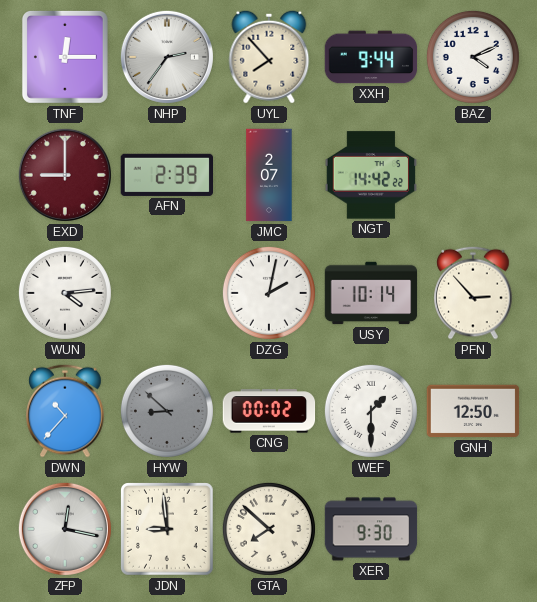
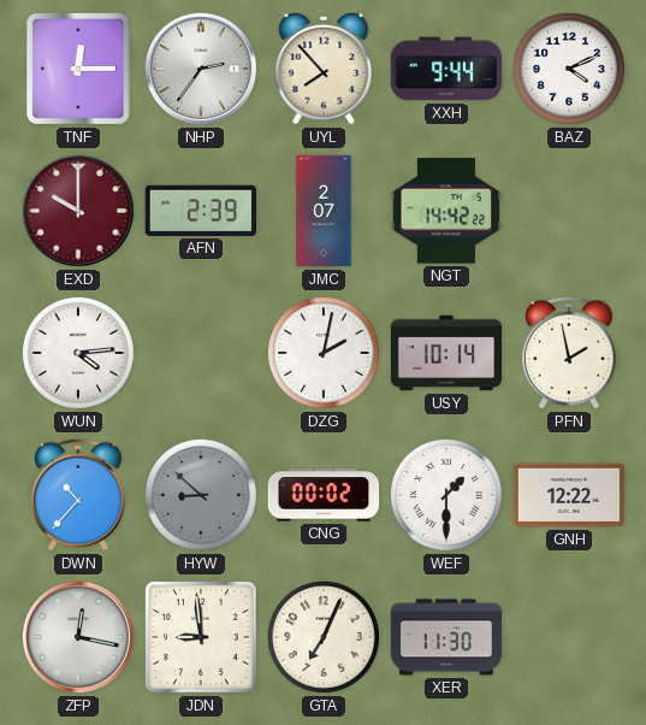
EXD: 9:00 -> 10:00
PFN: 2:53 -> 1:58
GNH: 12:50 -> 12:22
GTA: 7:52 -> 7:04
XER: 9:30 -> 11:30
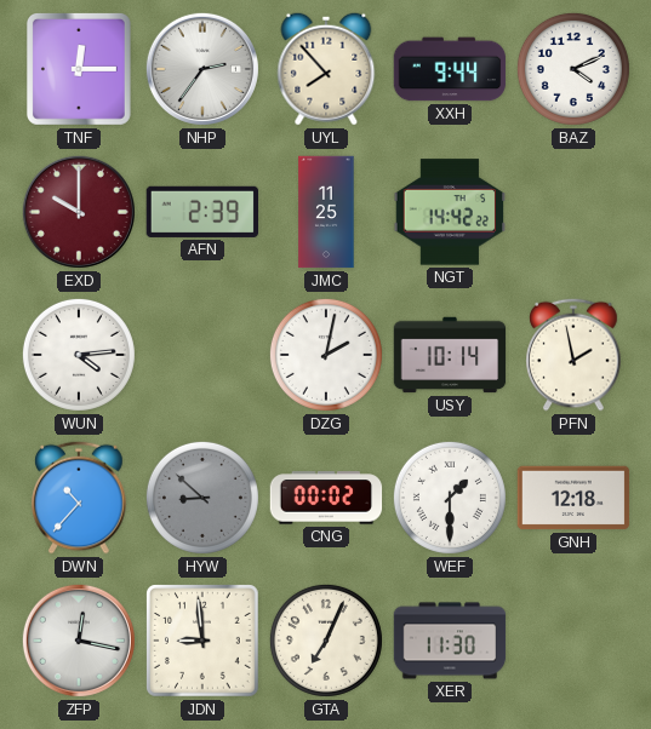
JMC: 2:07 -> 11:25
GNH: 12:22 -> 12:18
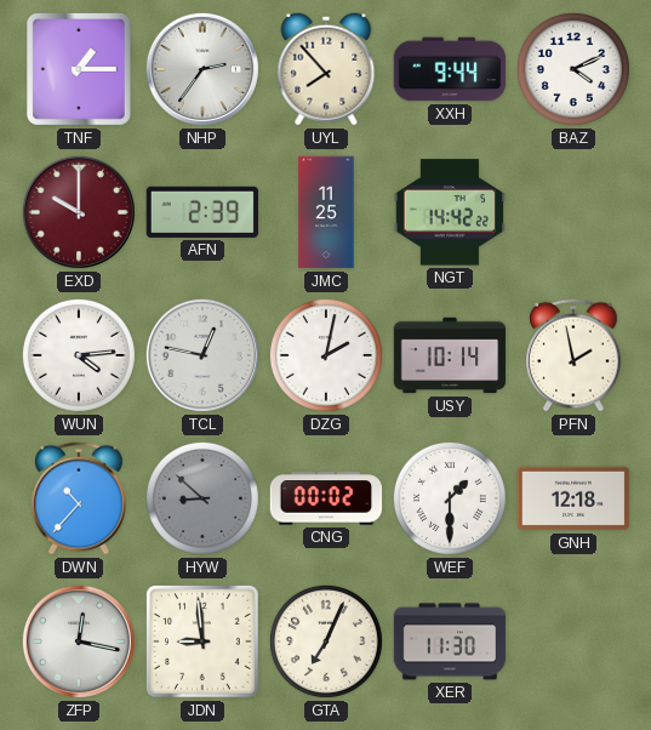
TNF: 12:15 -> 1:15
TCL: none -> 12:47
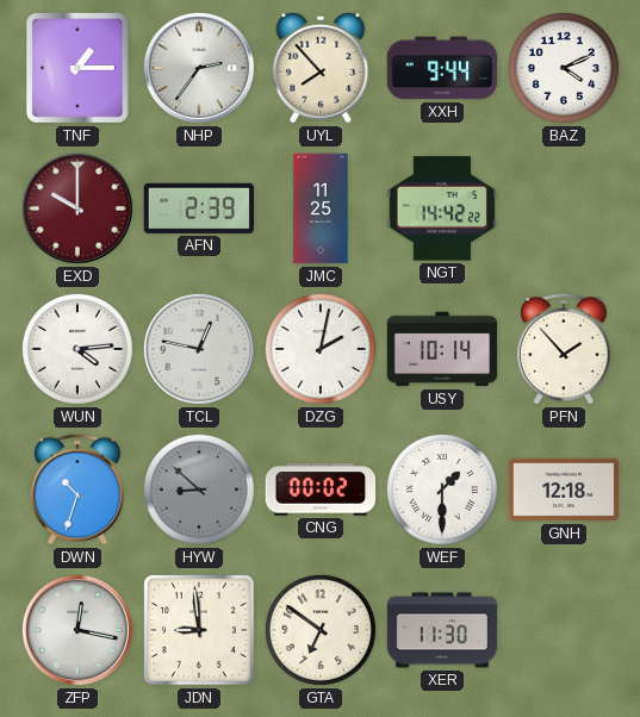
PFN: 1:58 -> 1:53
DWN: 10:37 -> 10:33
GTA: 7:04 -> 6:51
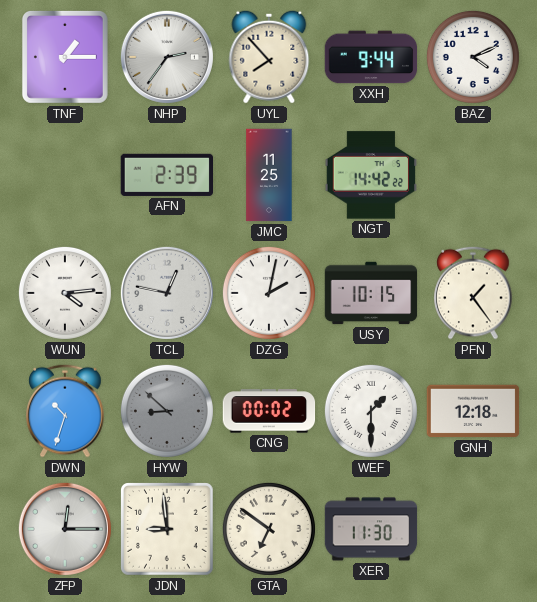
EXD: 10:00 -> none
USY: 10:14 -> 10:15
PFN: 1:53 -> 1:24
ZFP: 12:17 -> 12:15
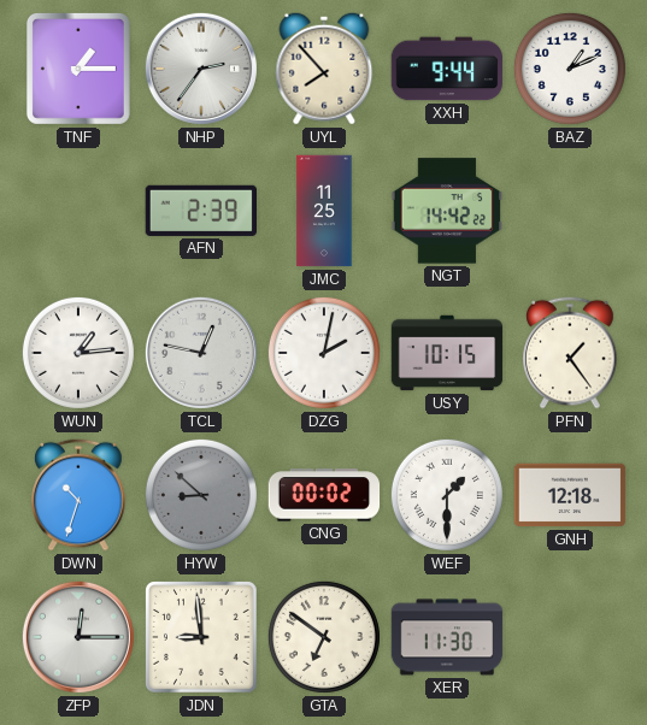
BAZ: 4:11 -> 1:11
WUN: 4:14 -> 1:14
